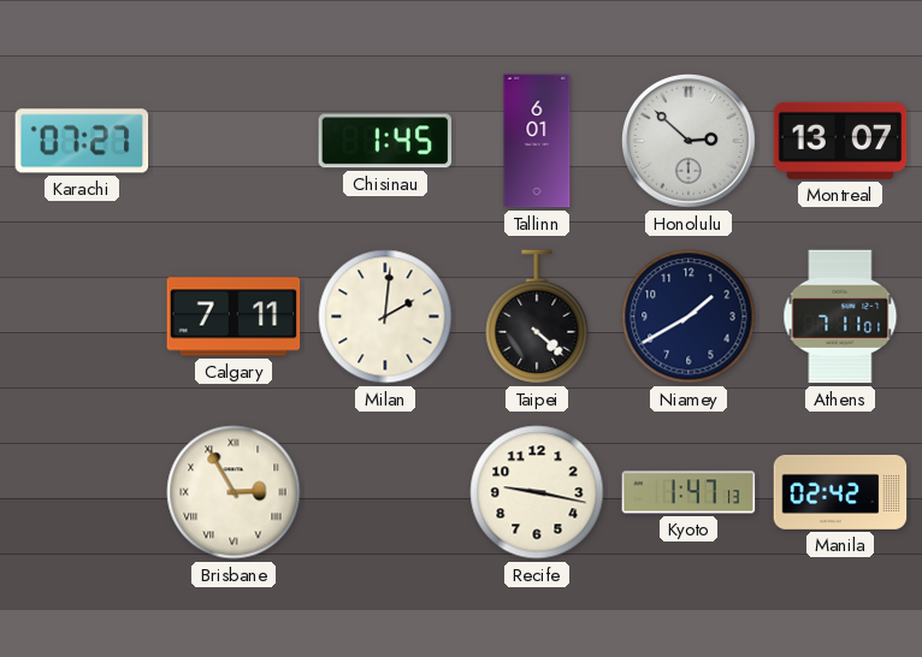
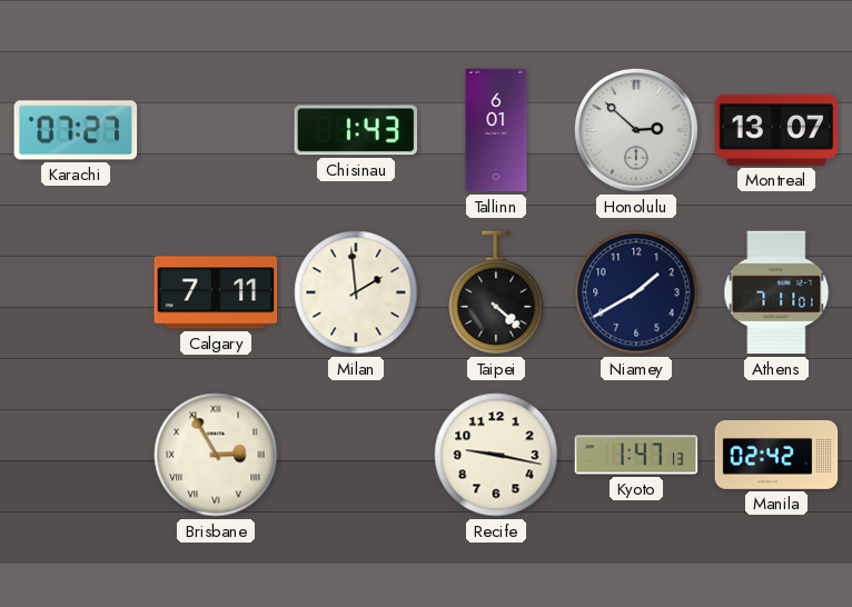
Chisinau: 1:45 -> 1:43
Milan: 2:01 -> 1:59
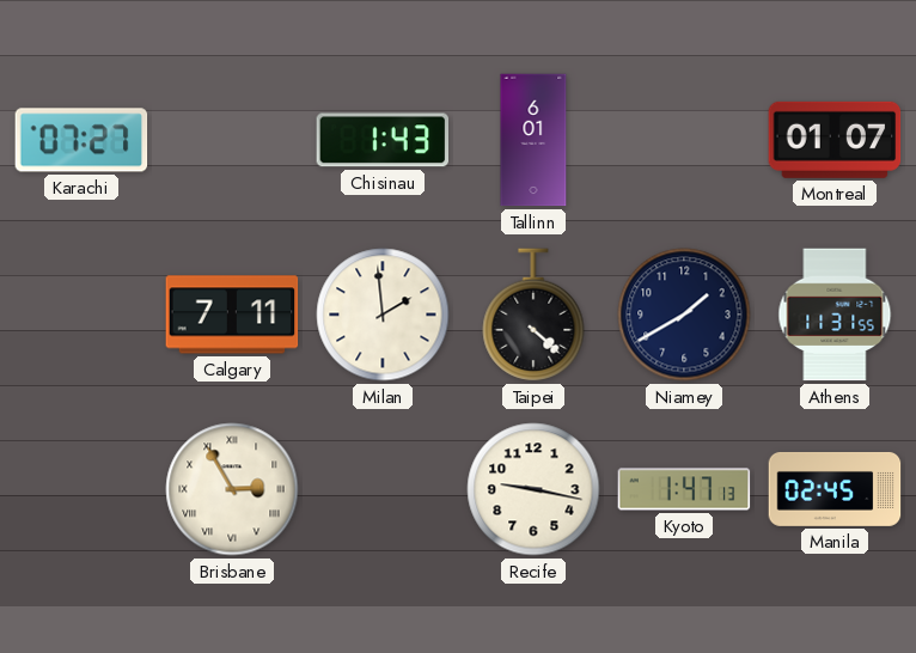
Honolulu: 2:52 -> none
Montreal: 13:07 -> 01:07
Athens: 7:11 -> 11:31
Manila: 02:42 -> 02:45
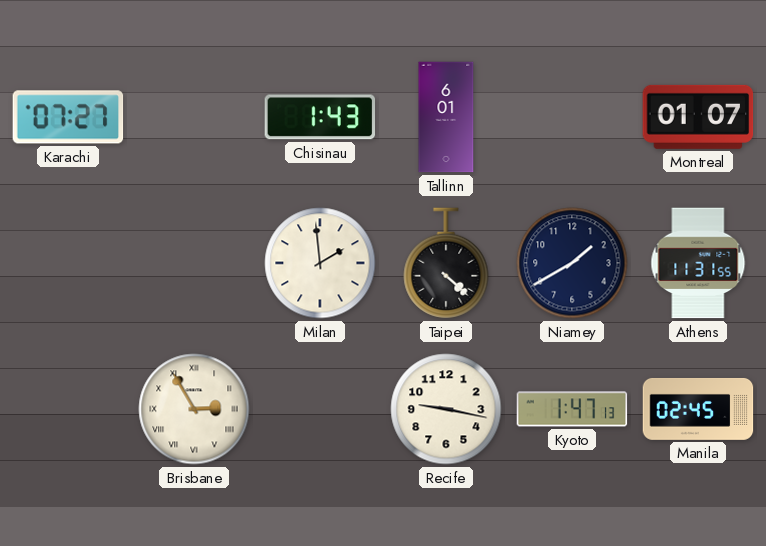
Calgary: 7:11 -> none
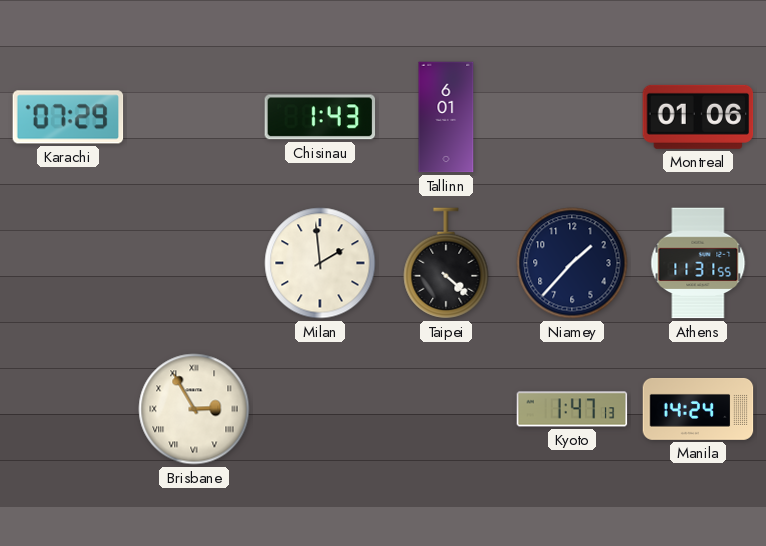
Karachi: 07:27 -> 07:29
Montreal: 01:07 -> 01:06
Niamey: 1:40 -> 1:37
Recife: 9:17 -> none
Manila: 02:45 -> 14:24
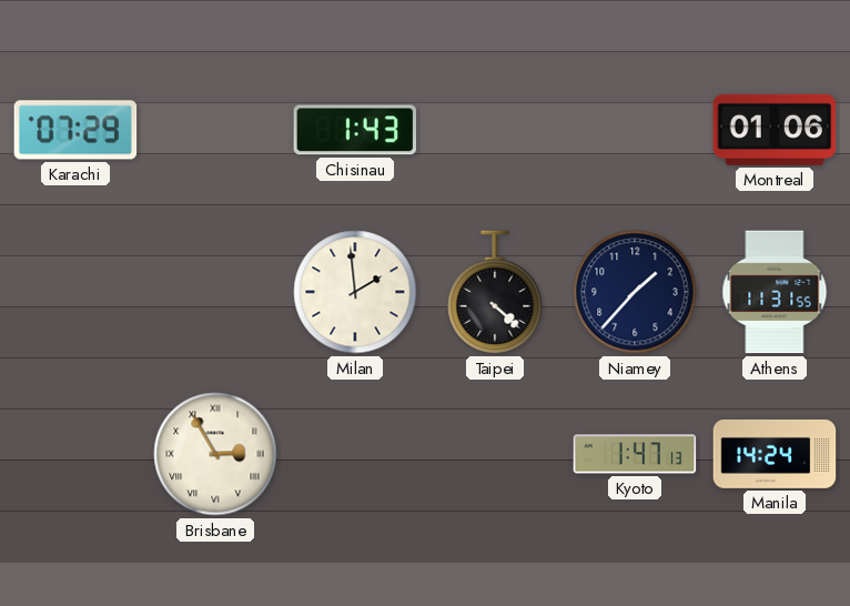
Tallinn: 6:01 -> none
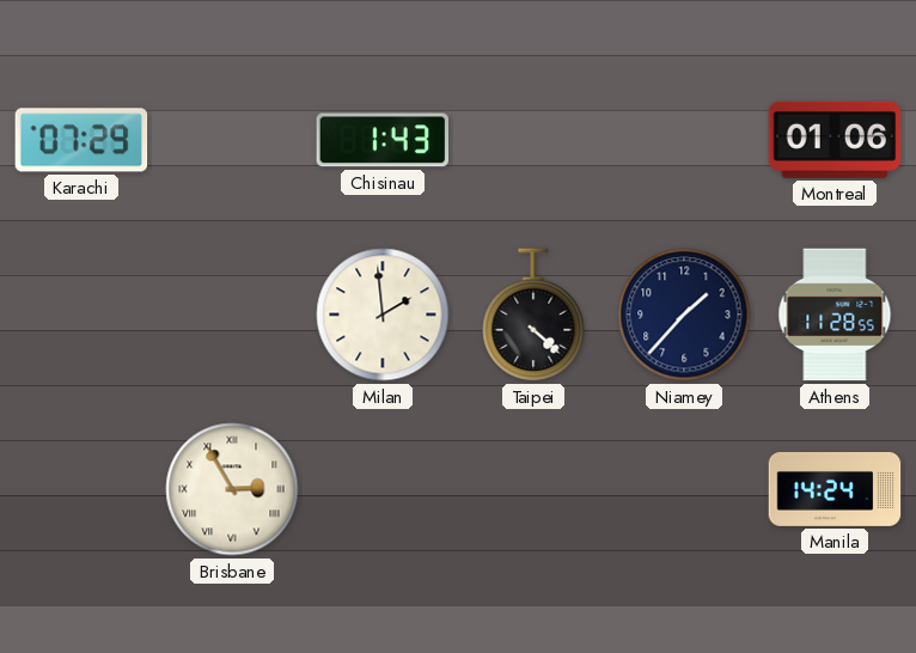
Athens: 11:31 -> 11:28
Kyoto: 1:47 -> none
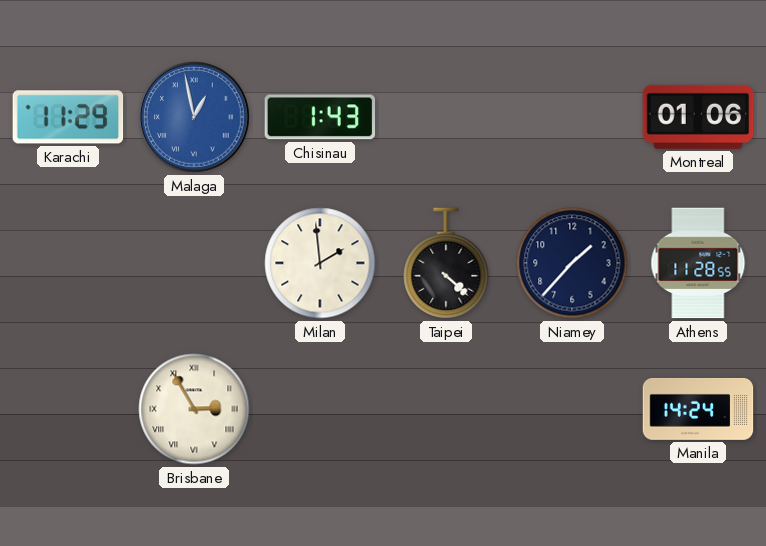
Karachi: 07:29 -> 11:29
Malaga: none -> 12:58
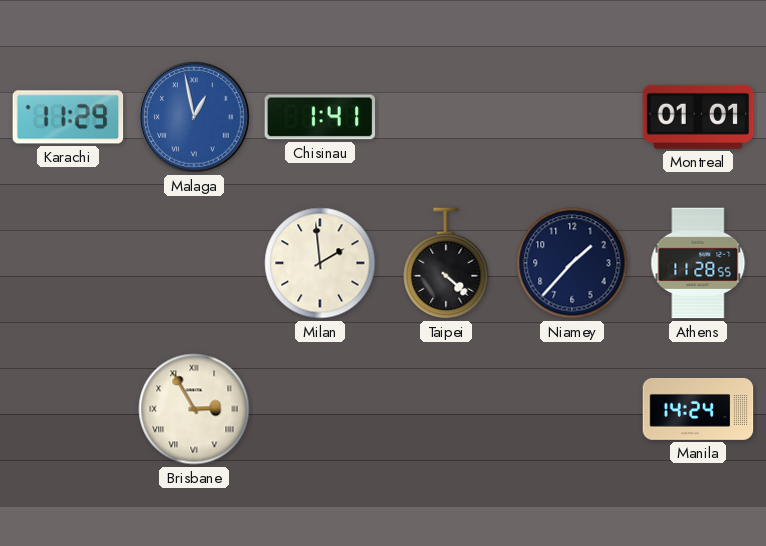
Chisinau: 1:43 -> 1:41
Montreal: 01:06 -> 01:01
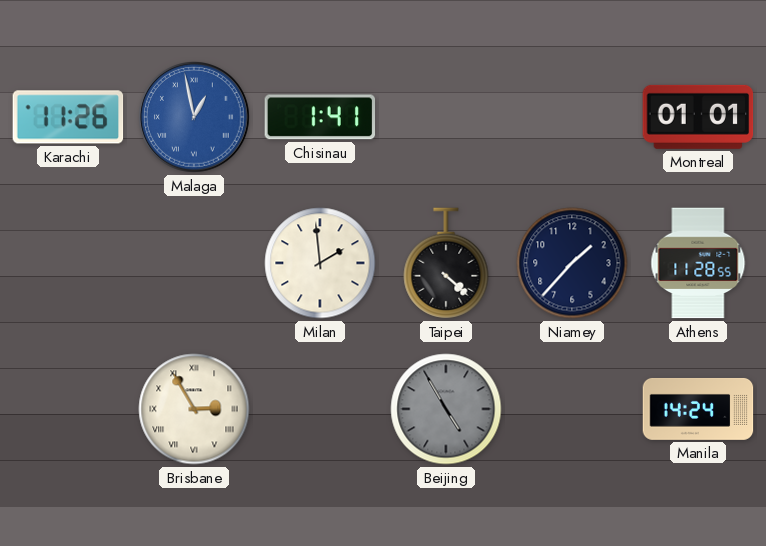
Karachi: 11:29 -> 11:26
Beijing: none -> 4:55
